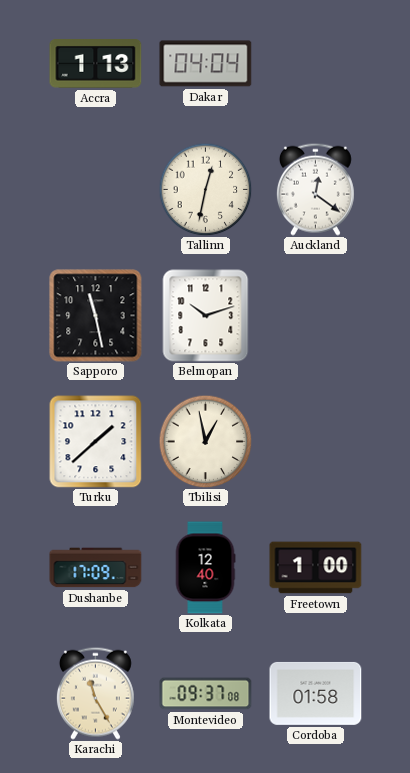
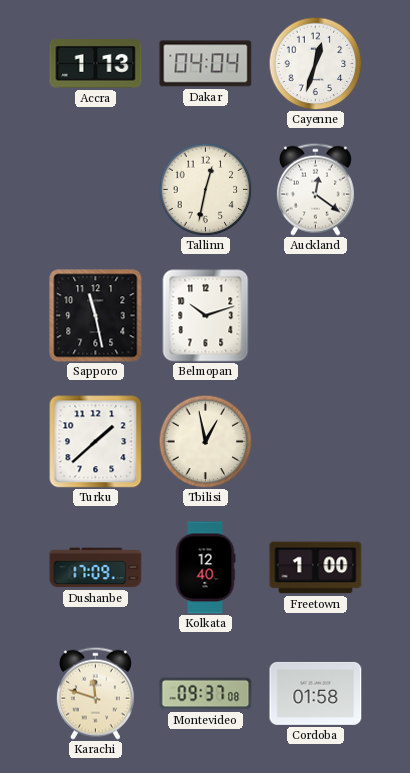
Cayenne: none -> 12:33
Karachi: 11:25 -> 11:48
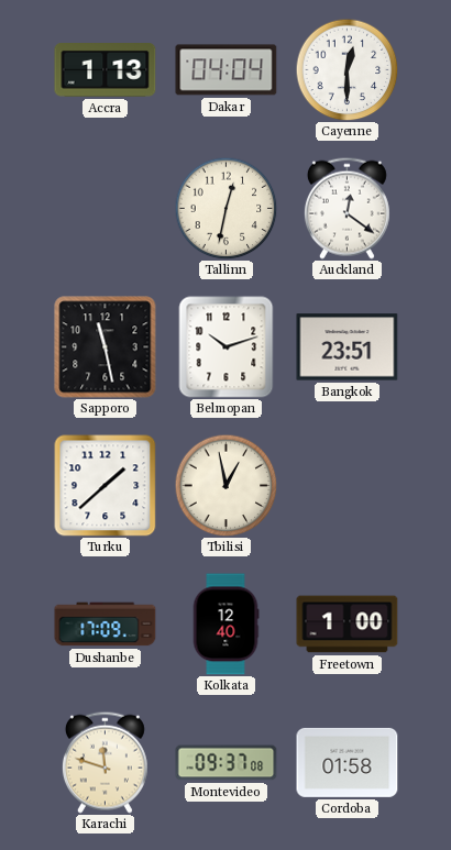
Cayenne: 12:33 -> 12:30
Bangkok: none -> 23:51
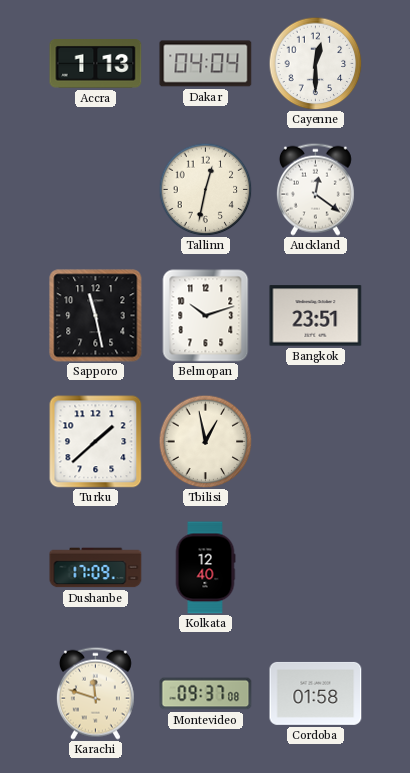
Freetown: 1:00 -> none
